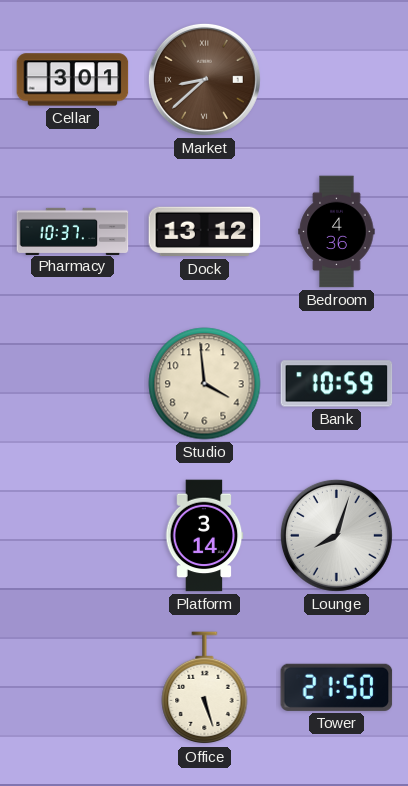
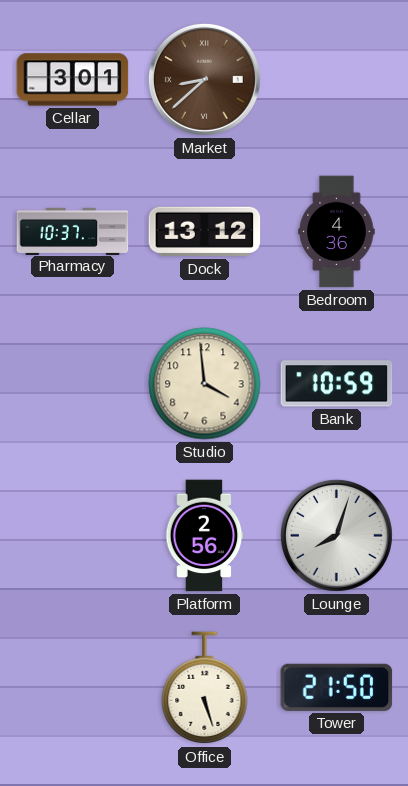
Platform: 3:14 -> 2:56
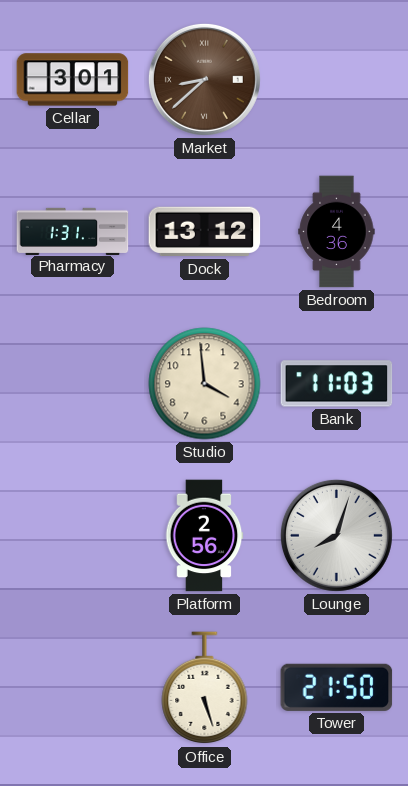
Pharmacy: 10:37 -> 1:31
Bank: 10:59 -> 11:03
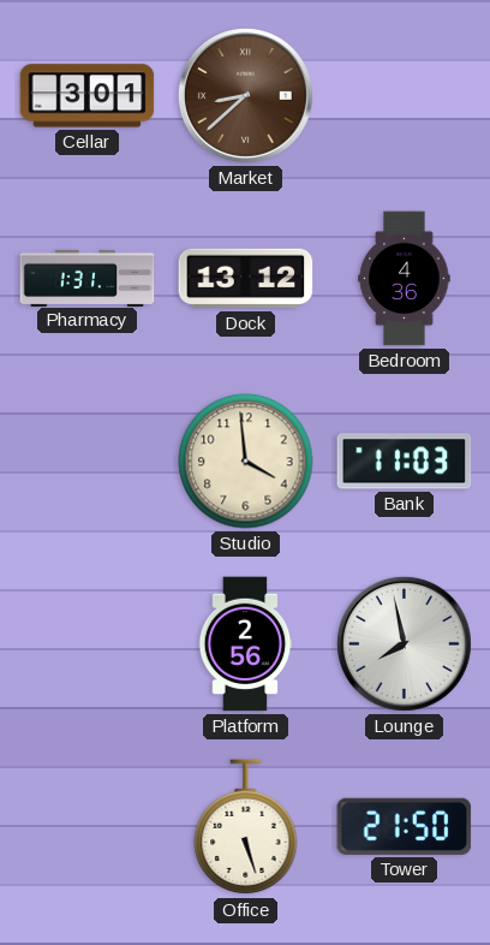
Lounge: 8:03 -> 7:58
